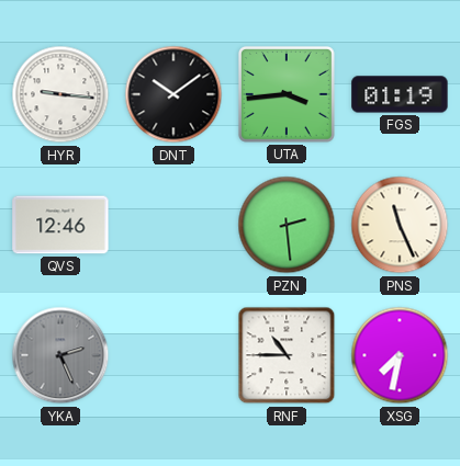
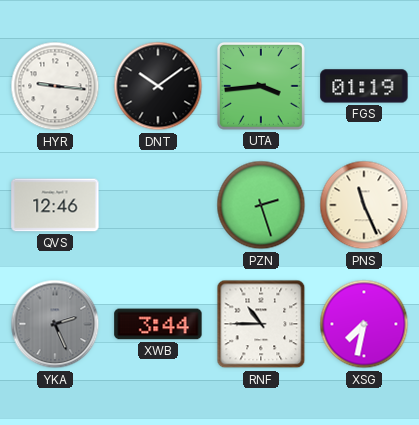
PZN: 2:29 -> 2:27
XWB: none -> 3:44
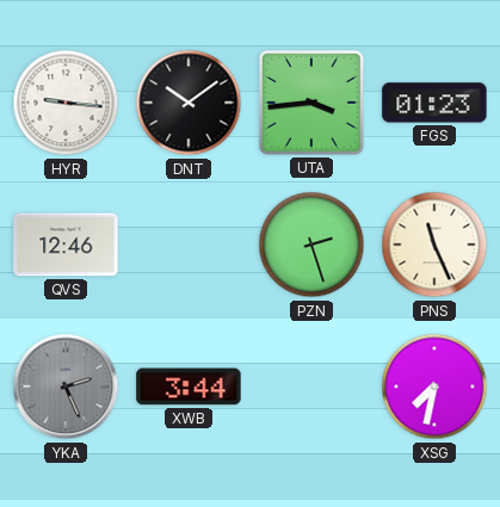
FGS: 01:19 -> 01:23
RNF: 10:45 -> none
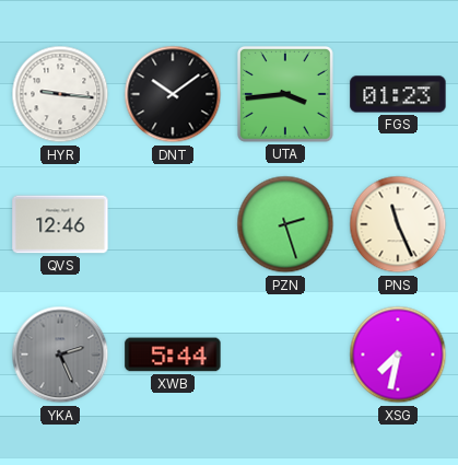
XWB: 3:44 -> 5:44
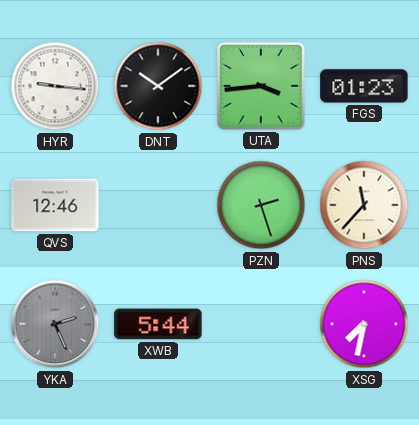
PNS: 11:26 -> 11:37
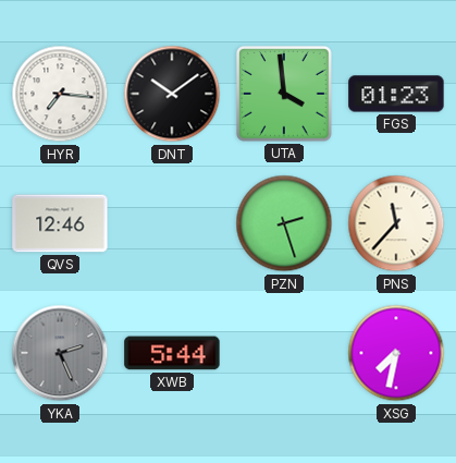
HYR: 9:16 -> 7:16
UTA: 3:44 -> 3:59
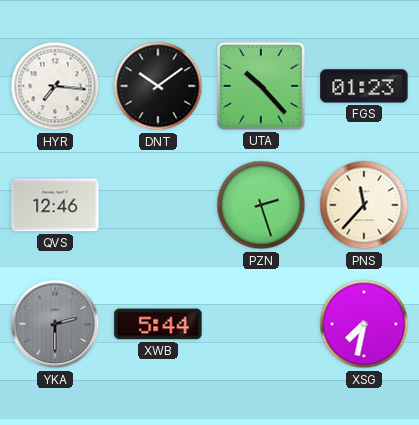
UTA: 3:59 -> 10:23
YKA: 2:26 -> 2:30
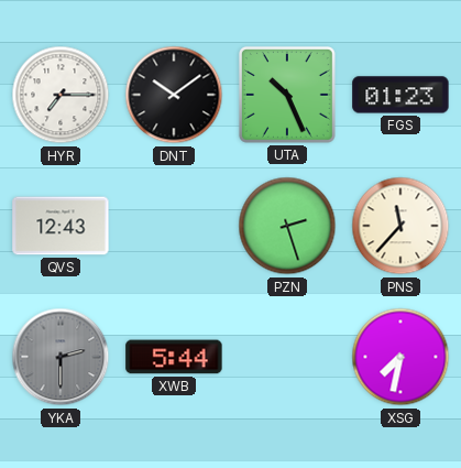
HYR: 7:16 -> 7:15
UTA: 10:23 -> 10:26
QVS: 12:46 -> 12:43
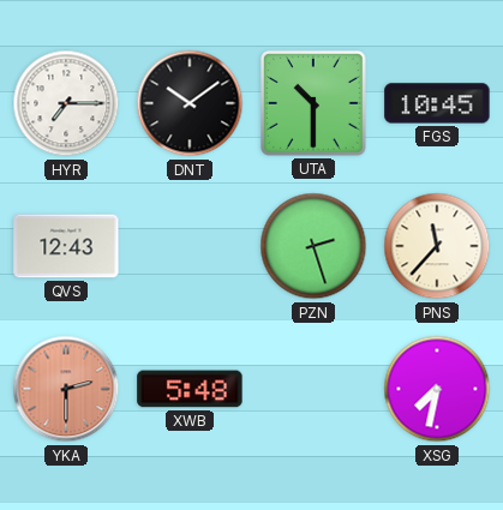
UTA: 10:26 -> 10:30
FGS: 01:23 -> 10:45
YKA dial: grey -> salmon
XWB: 5:44 -> 5:48
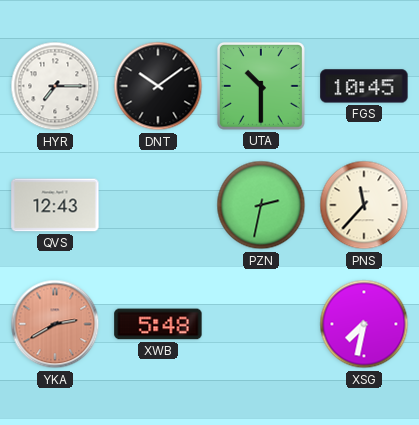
PZN: 2:27 -> 2:32
YKA: 2:30 -> 2:40
